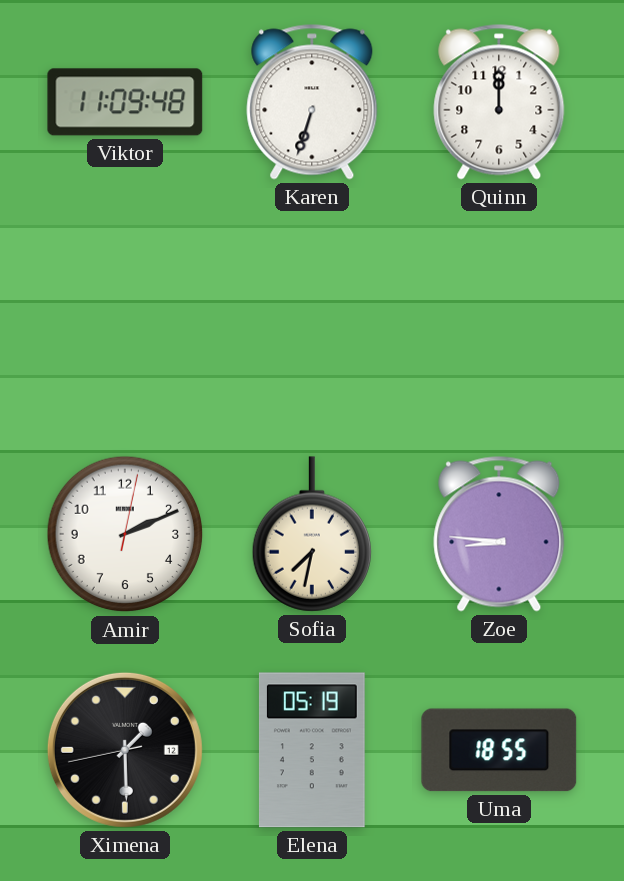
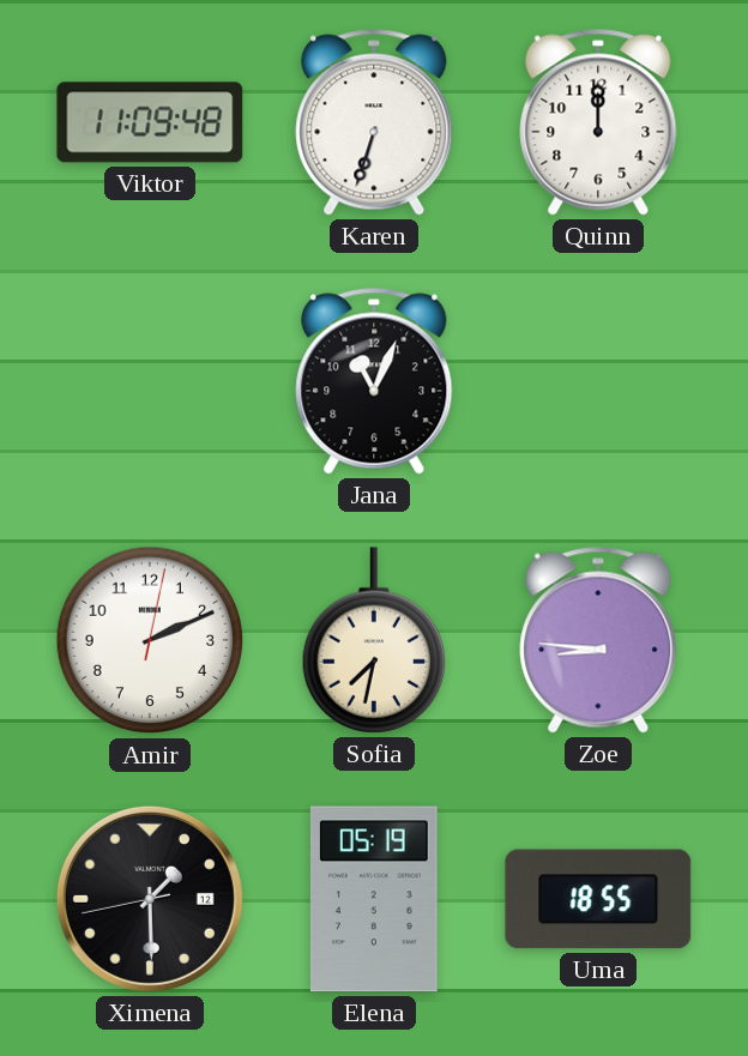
Jana: none -> 11:04
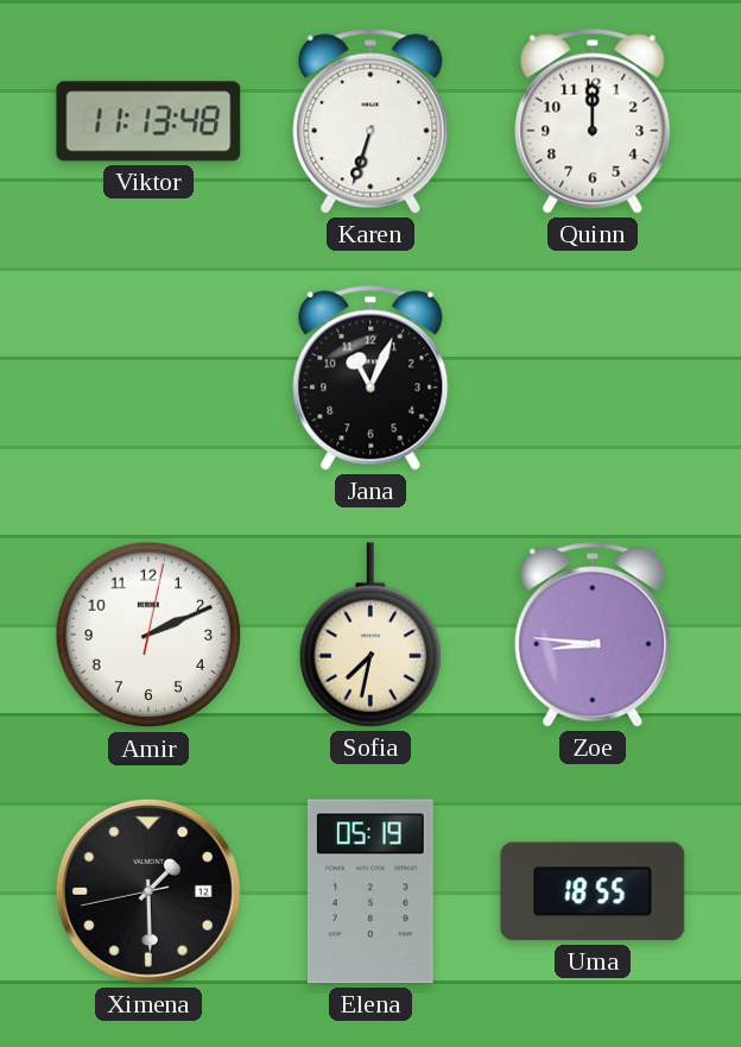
Viktor: 11:09 -> 11:13
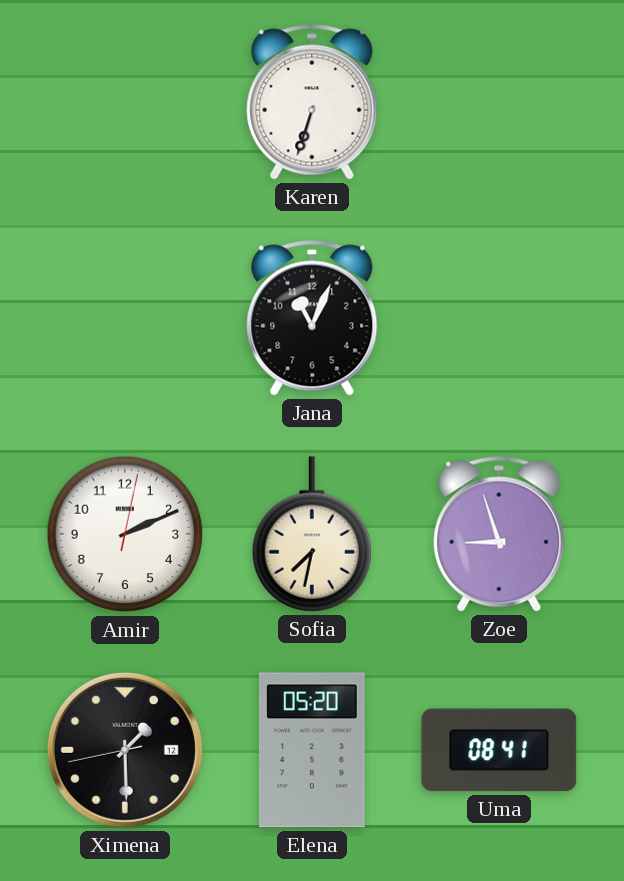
Viktor: 11:13 -> none
Quinn: 12:00 -> none
Zoe: 8:46 -> 8:57
Elena: 05:19 -> 05:20
Uma: 18:55 -> 08:41
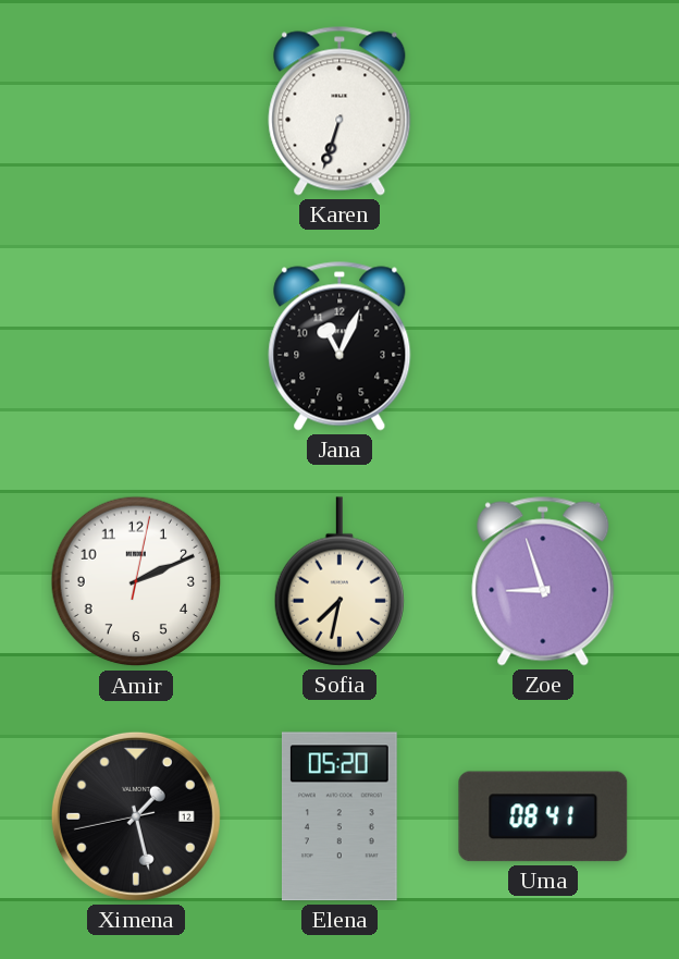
Ximena: 1:29 -> 1:27
